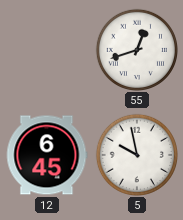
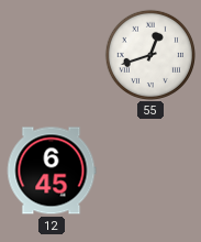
5: 9:58 -> none
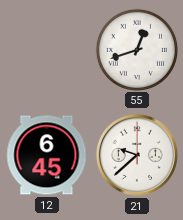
21: none -> 9:38
